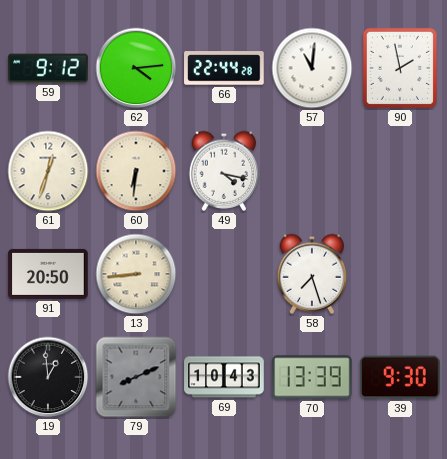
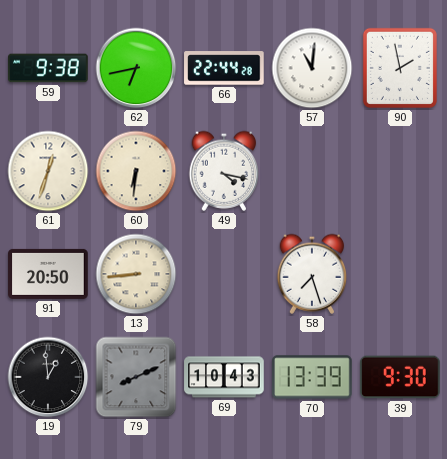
59: 9:12 -> 9:38
62: 4:14 -> 6:43
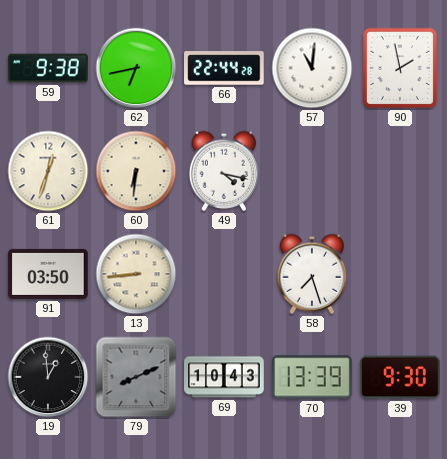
91: 20:50 -> 03:50
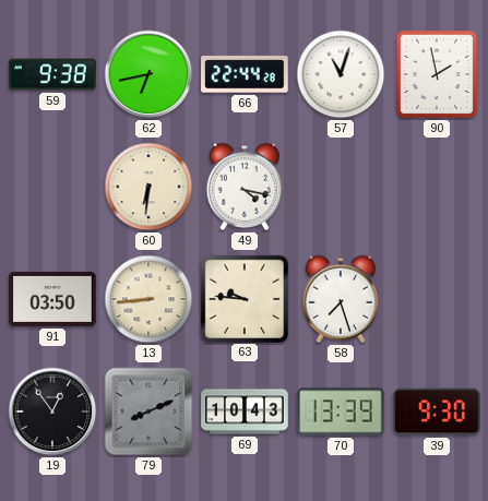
57: 11:01 -> 11:03
61: 12:33 -> none
63: none -> 9:46
19: 12:59 -> 12:54
